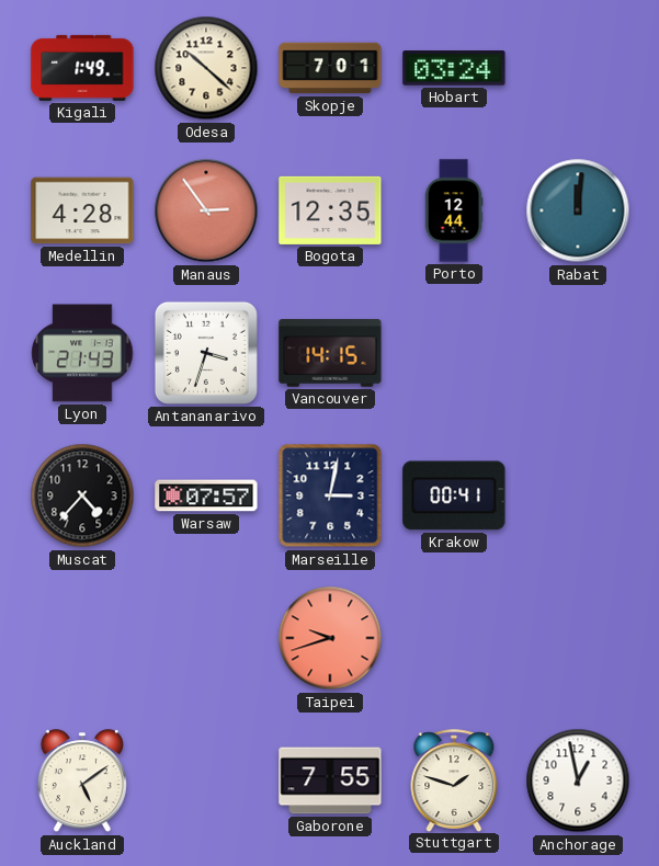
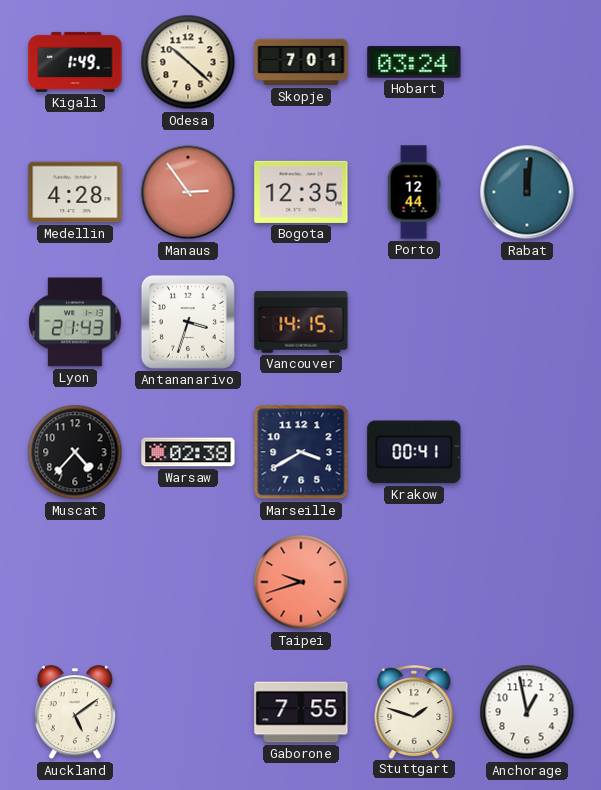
Warsaw: 07:57 -> 02:38
Marseille: 3:02 -> 3:40
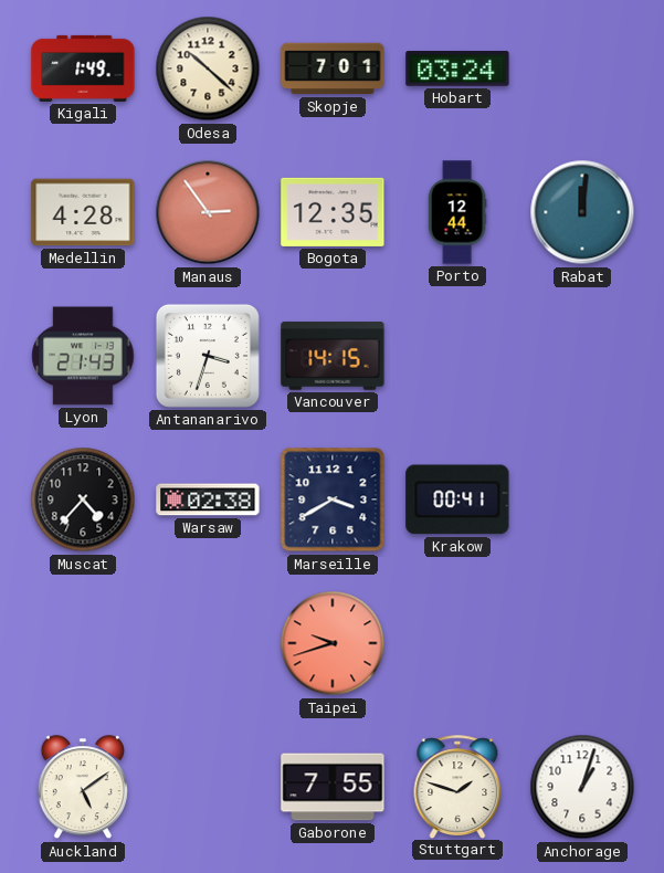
Anchorage: 12:58 -> 1:03
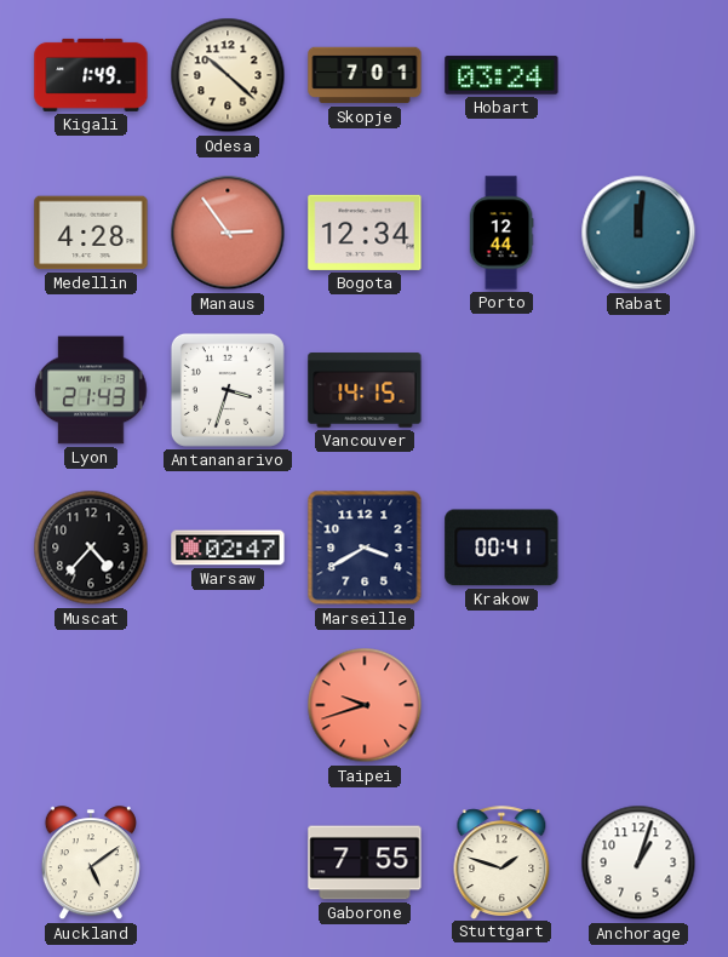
Bogota: 12:35 -> 12:34
Warsaw: 02:38 -> 02:47
